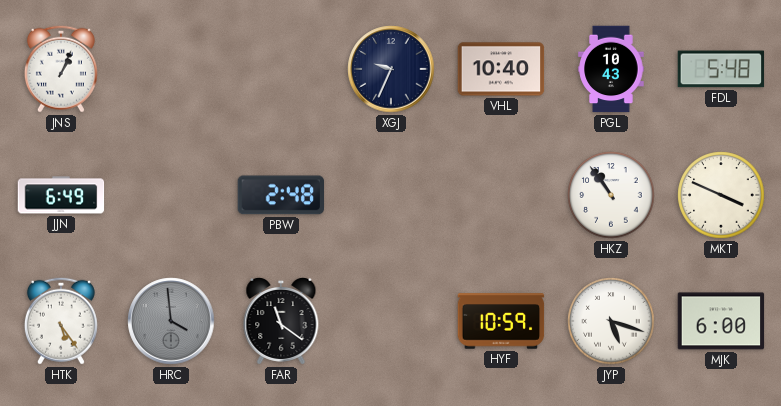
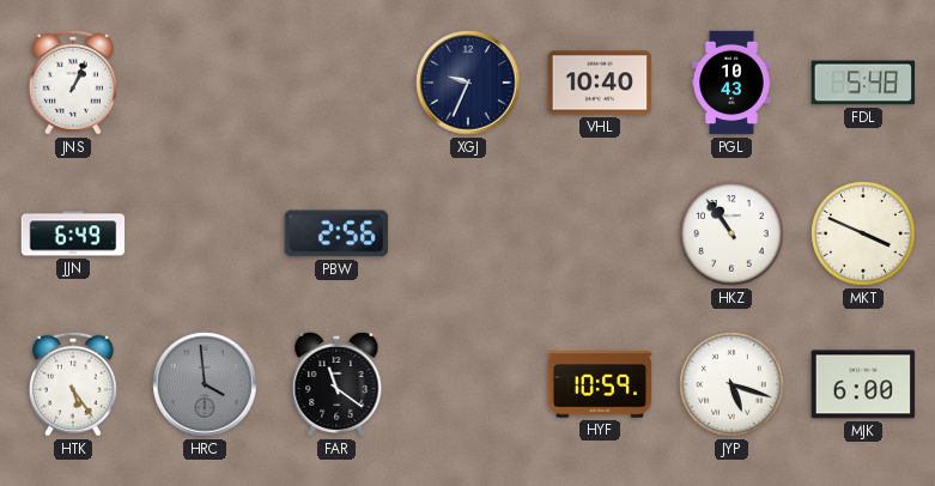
PBW: 2:48 -> 2:56
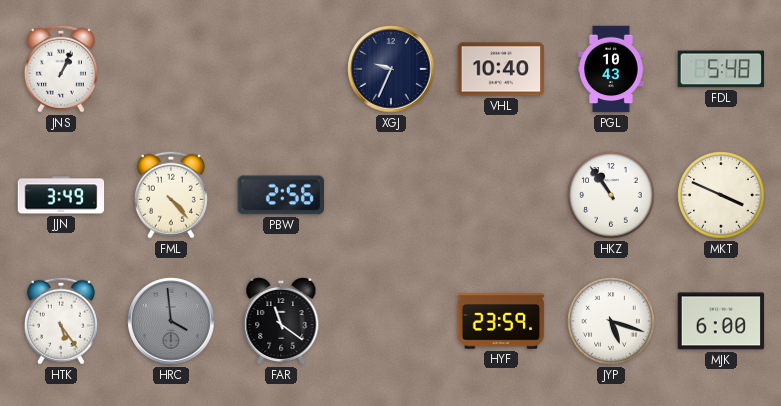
JJN: 6:49 -> 3:49
FML: none -> 4:23
HYF: 10:59 -> 23:59
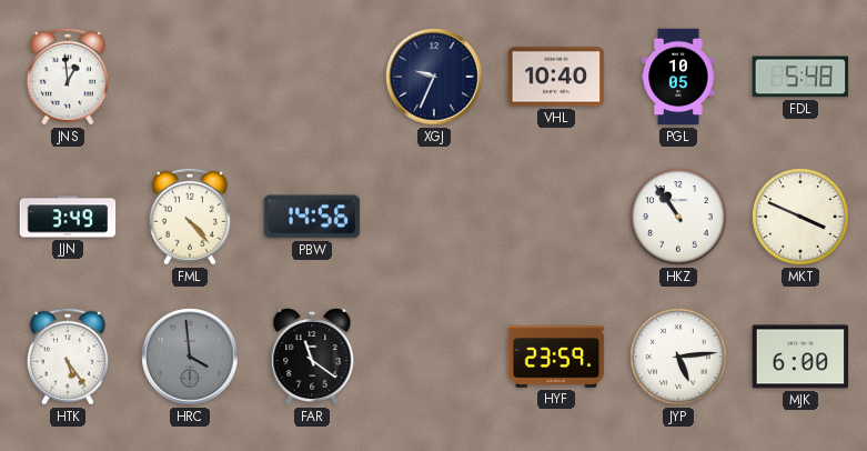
JNS: 1:04 -> 12:59
PGL: 10:43 -> 10:05
PBW: 2:56 -> 14:56
JYP: 5:18 -> 5:14
